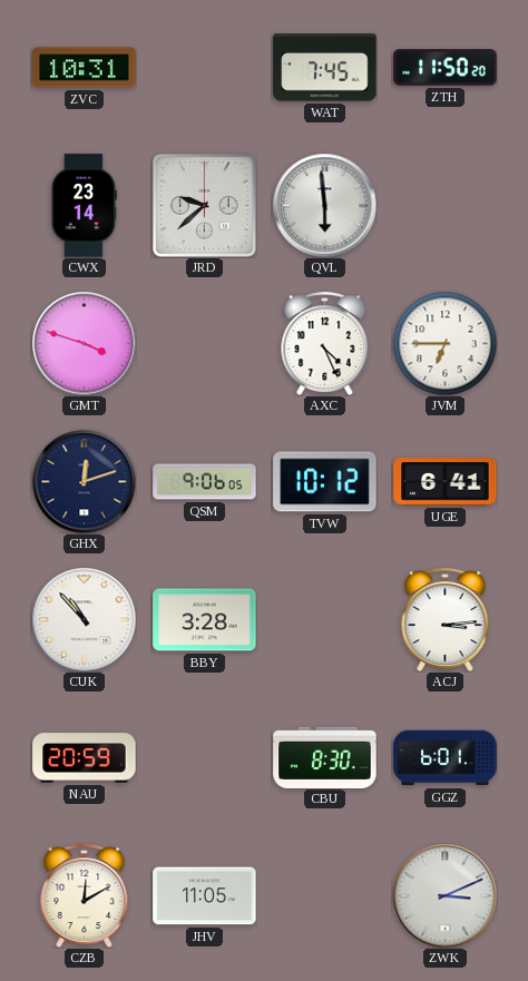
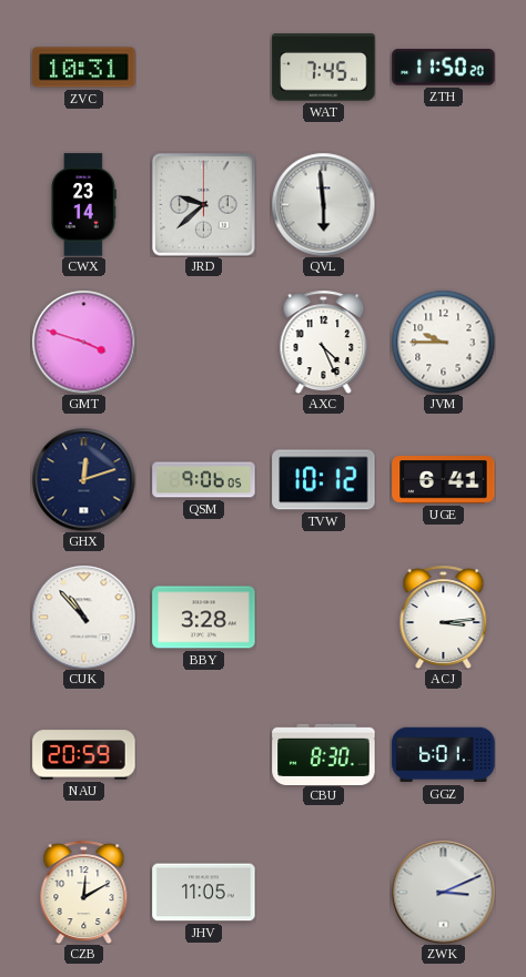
JVM: 6:45 -> 9:45
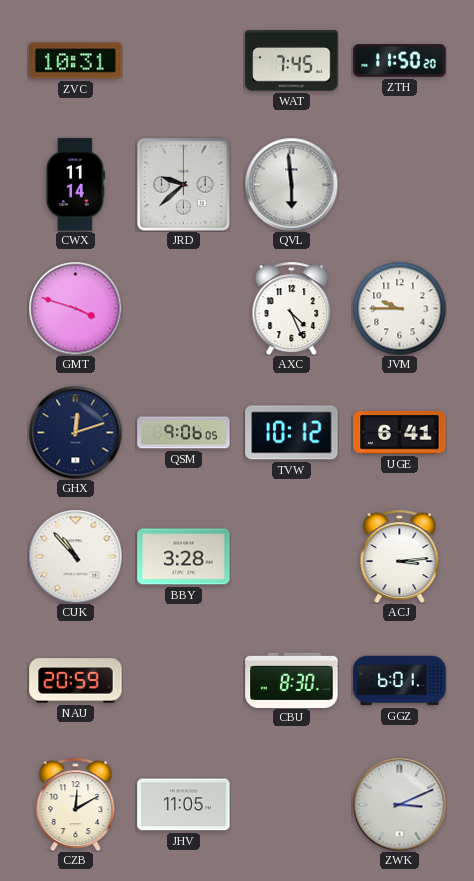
CWX: 23:14 -> 11:14
